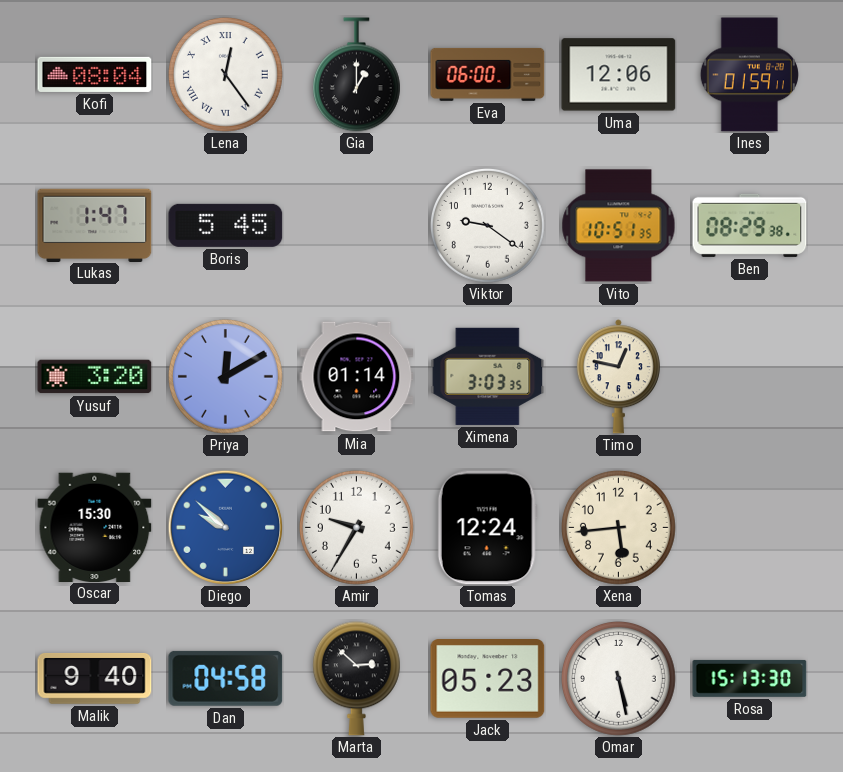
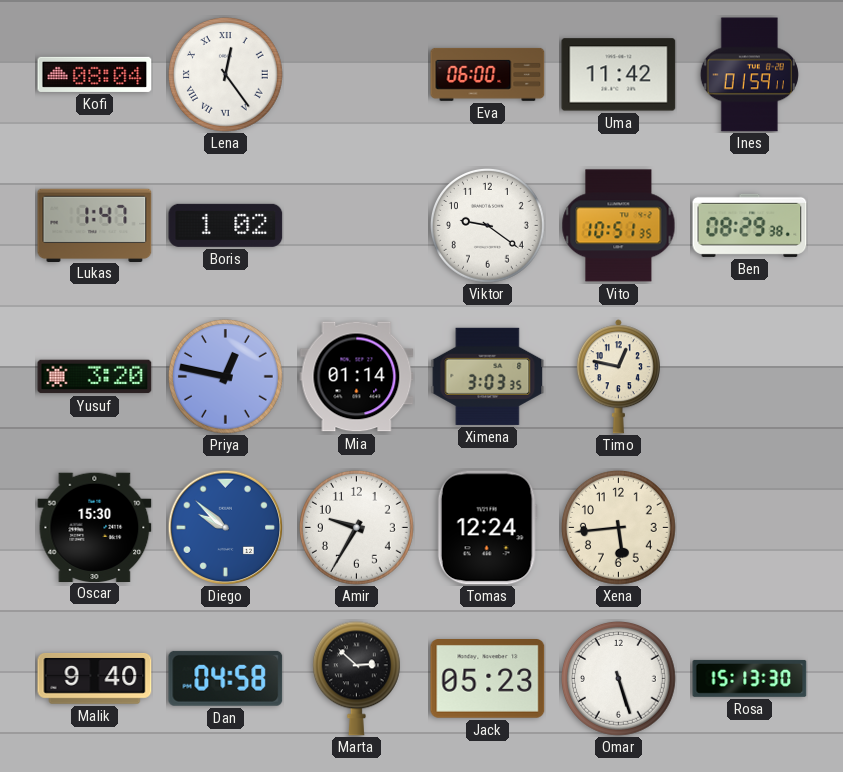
Gia: 1:00 -> none
Uma: 12:06 -> 11:42
Boris: 5:45 -> 1:02
Priya: 12:10 -> 12:47
Omar: 5:28 -> 5:27
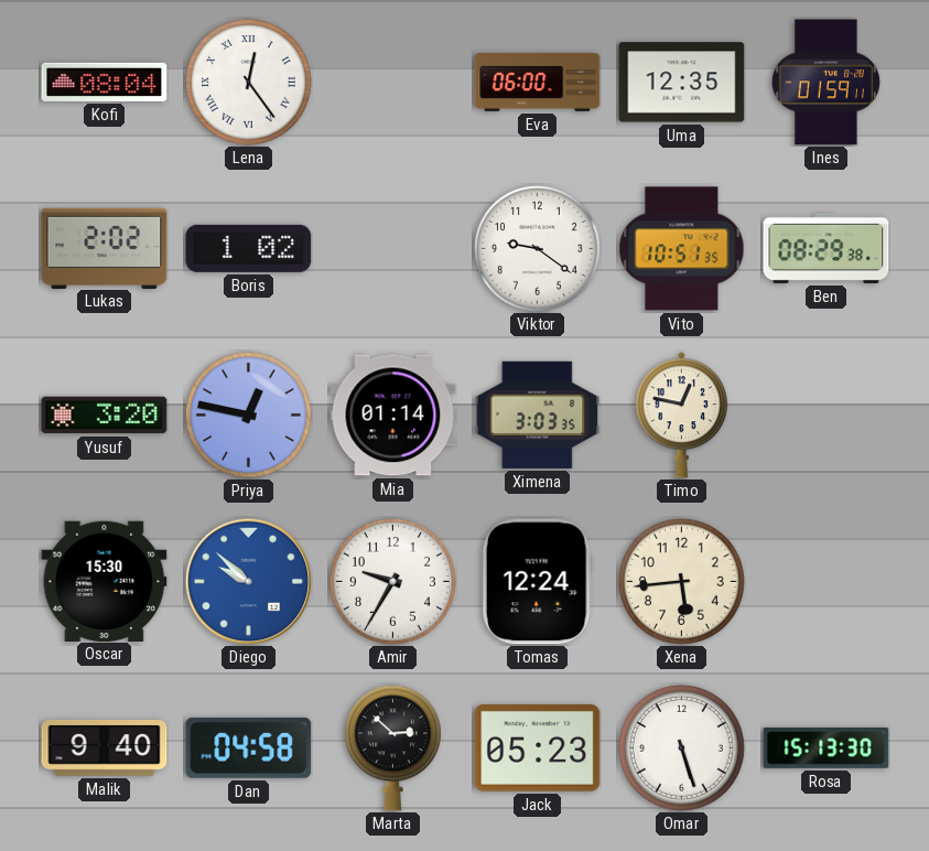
Uma: 11:42 -> 12:35
Lukas: 1:47 -> 2:02
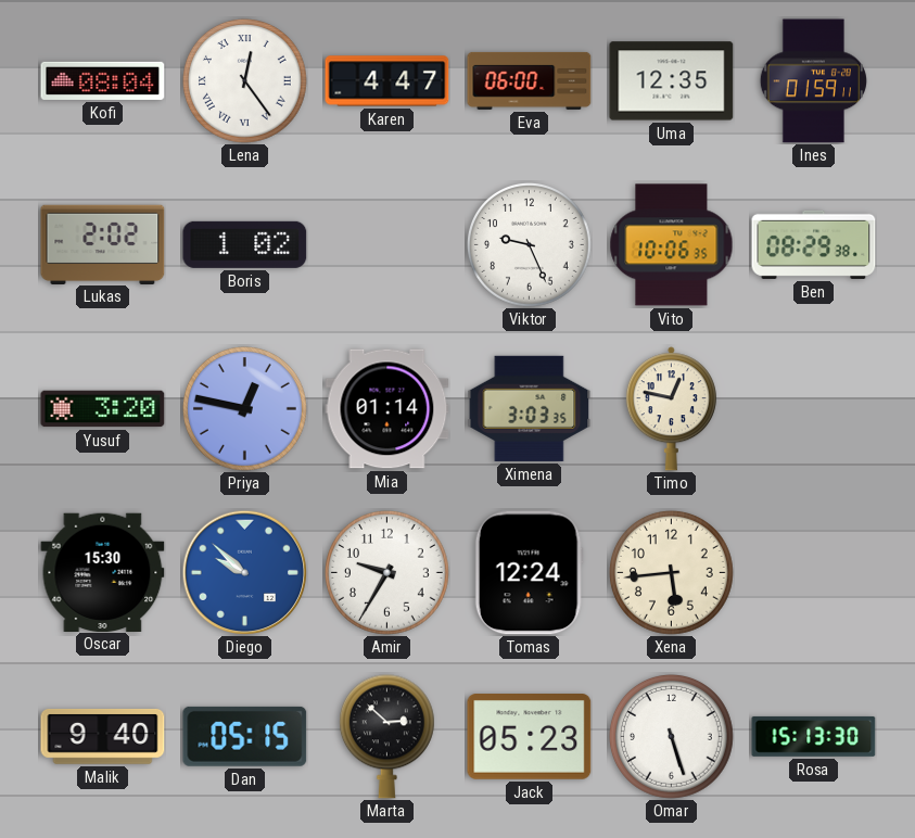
Karen: none -> 4:47
Viktor: 9:21 -> 9:26
Vito: 10:51 -> 10:06
Dan: 04:58 -> 05:15
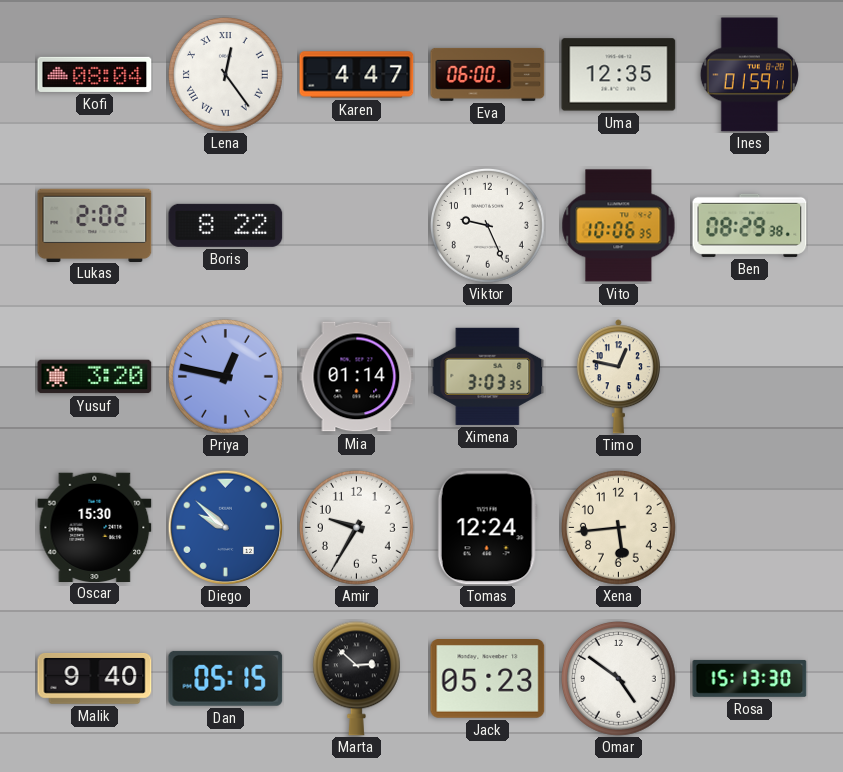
Boris: 1:02 -> 8:22
Omar: 5:27 -> 4:51
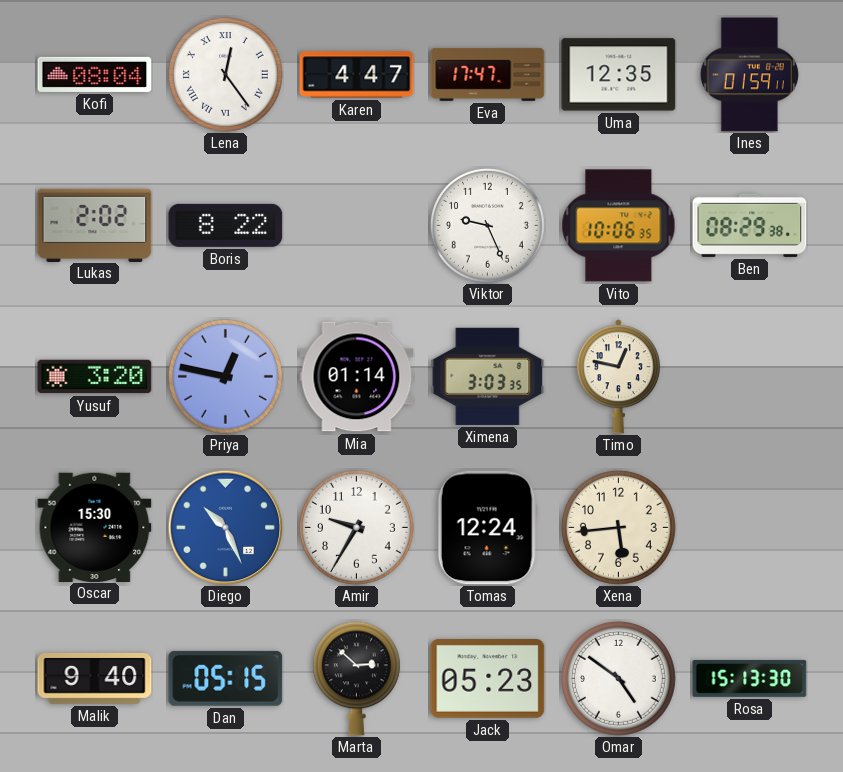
Eva: 06:00 -> 17:47
Diego: 9:52 -> 10:26
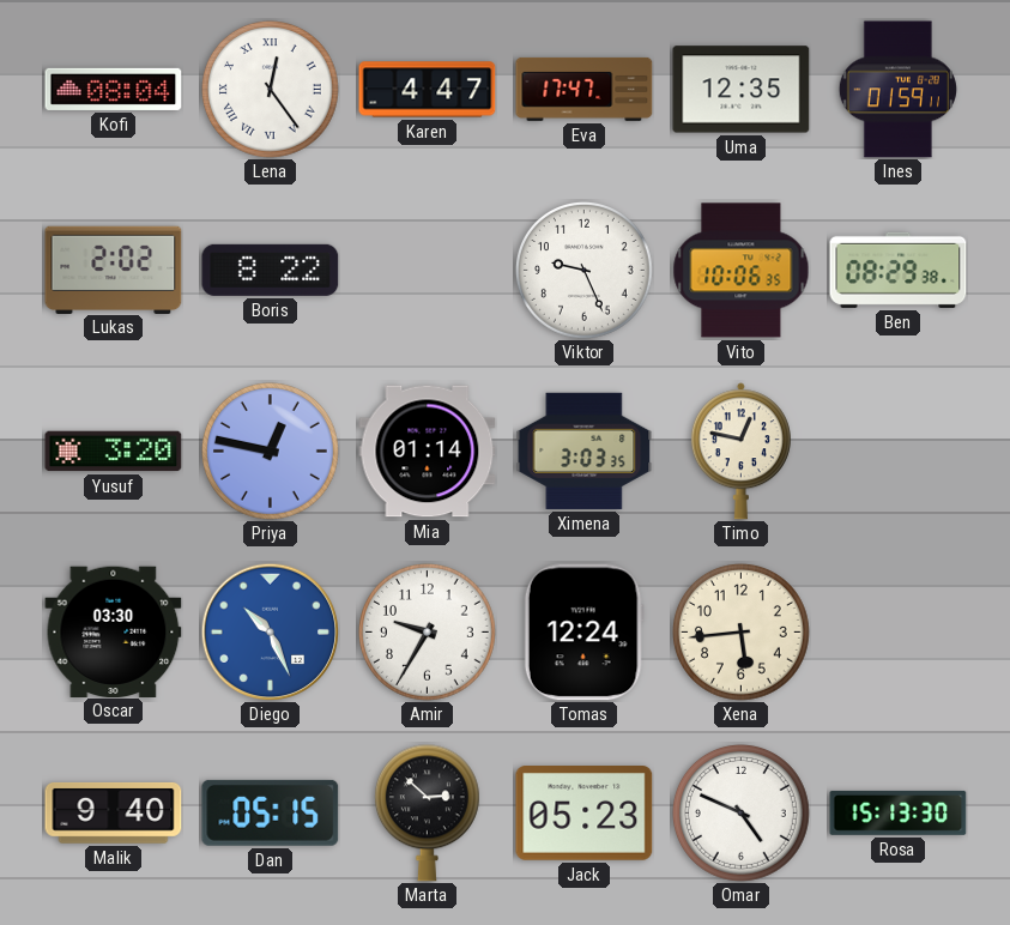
Oscar: 15:30 -> 03:30
Omar: 4:51 -> 4:49
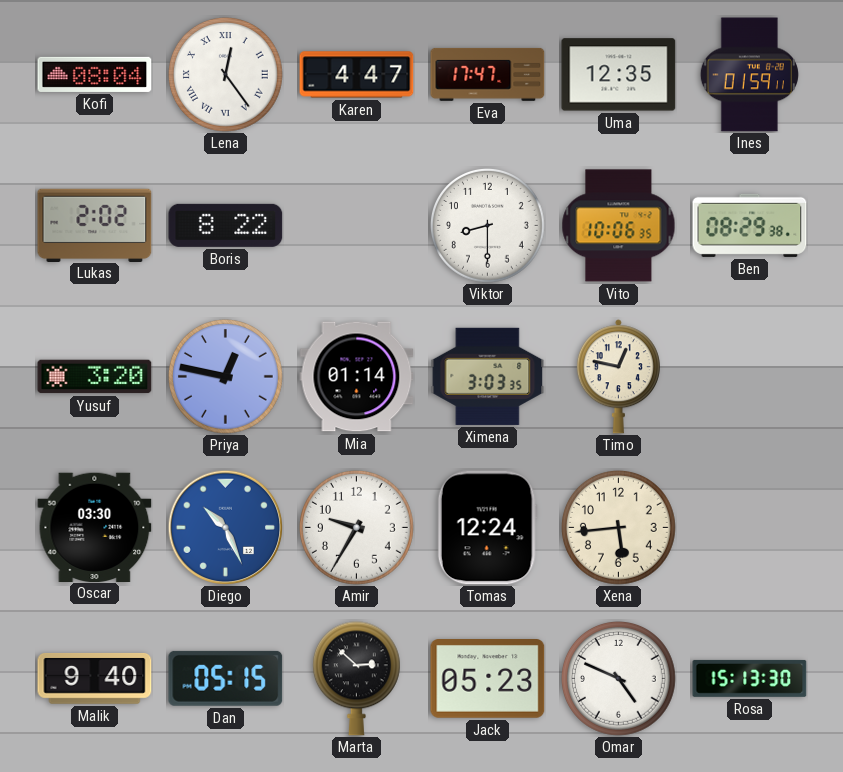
Viktor: 9:26 -> 8:30
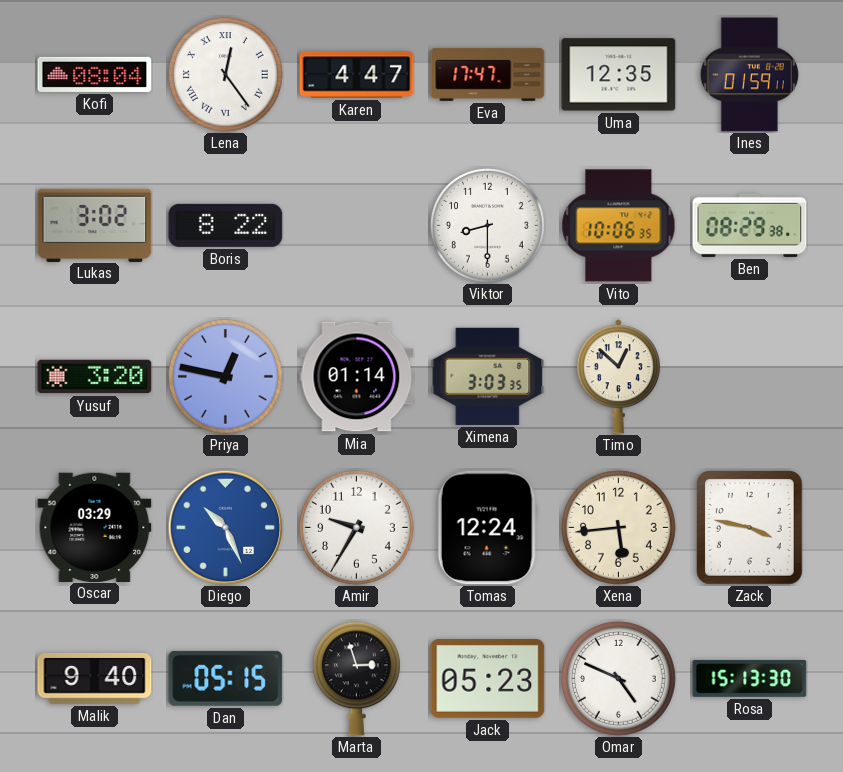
Lukas: 2:02 -> 3:02
Timo: 12:47 -> 12:52
Oscar: 03:30 -> 03:29
Zack: none -> 3:47
Marta: 2:52 -> 2:57
